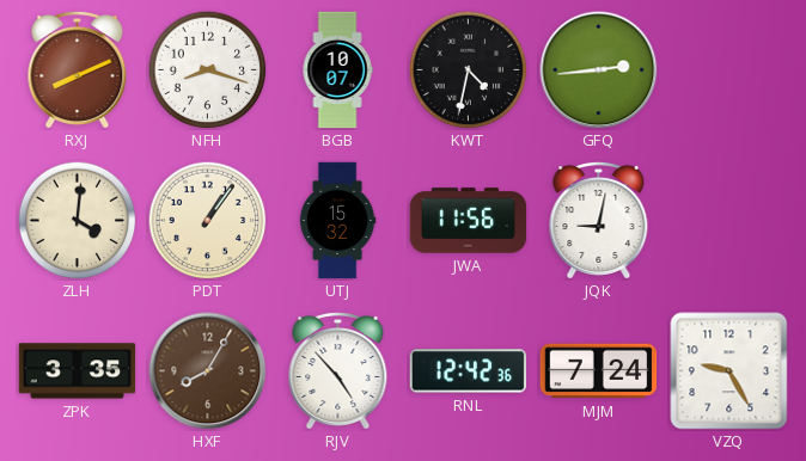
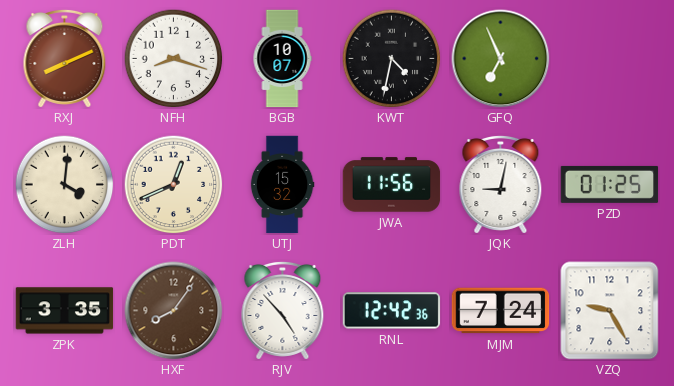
GFQ: 2:44 -> 6:56
PDT: 1:06 -> 12:41
PZD: none -> 01:25
HXF: 8:05 -> 8:06
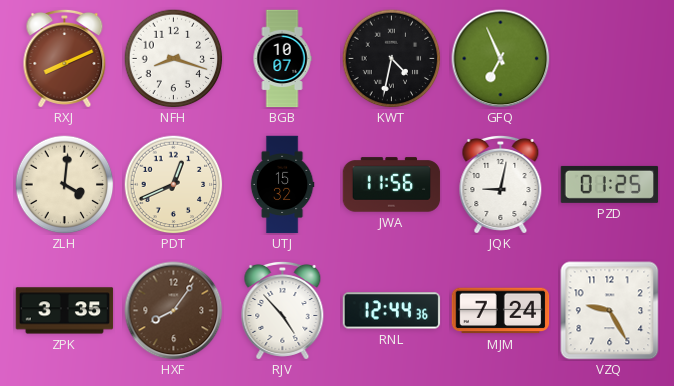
RNL: 12:42 -> 12:44
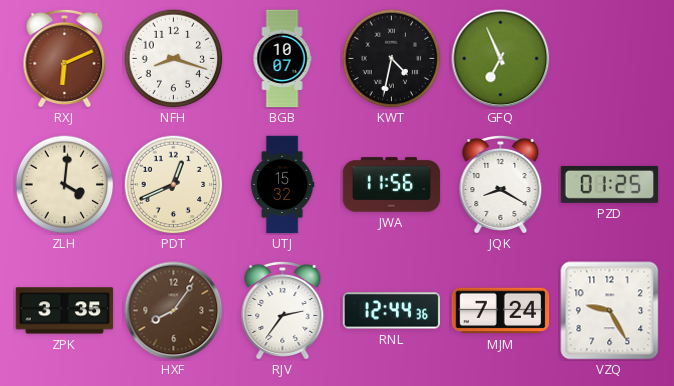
RXJ: 8:11 -> 6:11
JQK: 9:02 -> 8:20
RJV: 4:53 -> 2:36
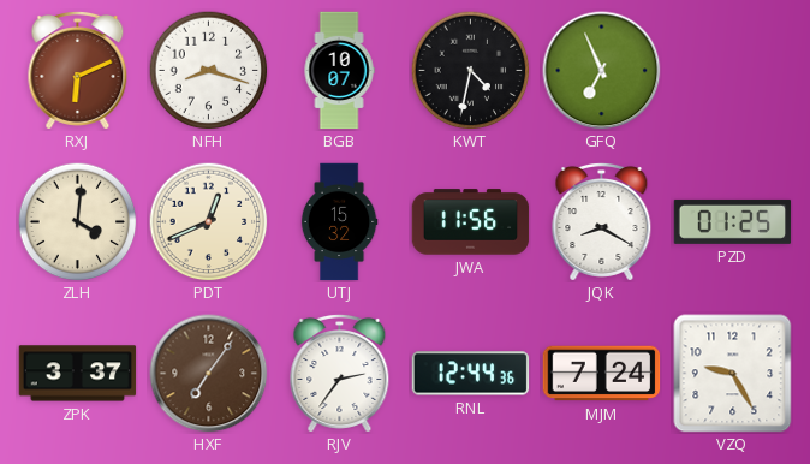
ZPK: 3:35 -> 3:37
HXF: 8:06 -> 7:06
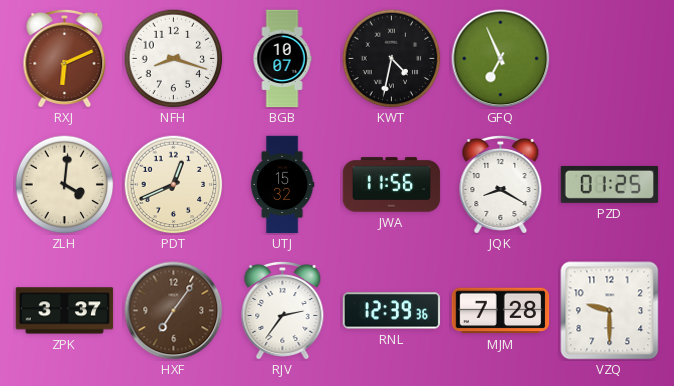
RNL: 12:44 -> 12:39
MJM: 7:24 -> 7:28
VZQ: 9:25 -> 9:30
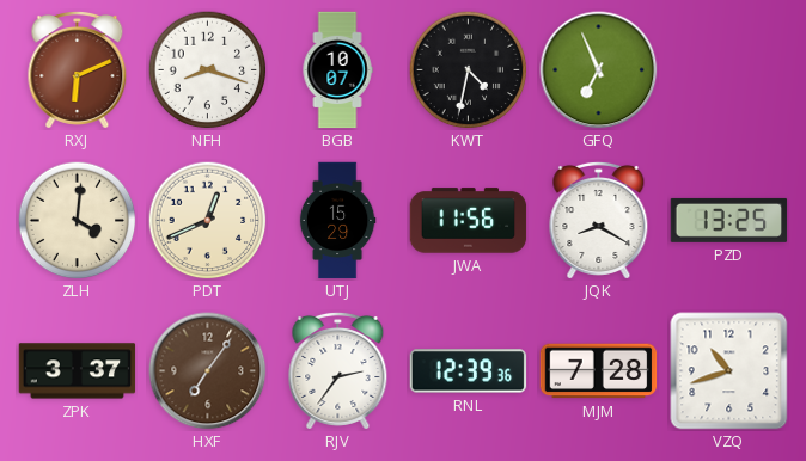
UTJ: 15:32 -> 15:29
PZD: 01:25 -> 13:25
VZQ: 9:30 -> 10:42
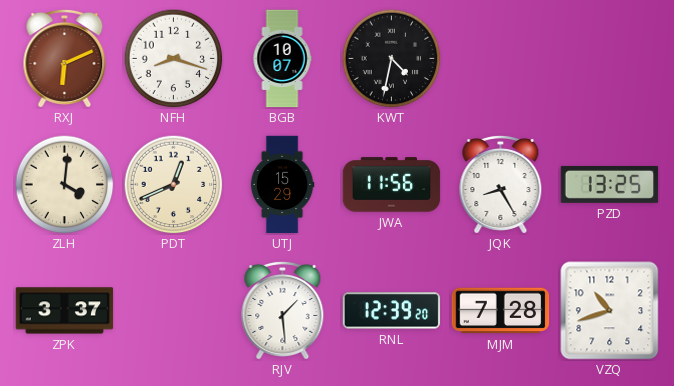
GFQ: 6:56 -> none
JQK: 8:20 -> 8:25
HXF: 7:06 -> none
RJV: 2:36 -> 1:29
RNL: 12:39:36 -> 12:39:20
